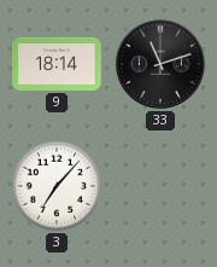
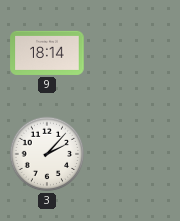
33: 11:12 -> none
3: 7:07 -> 2:07
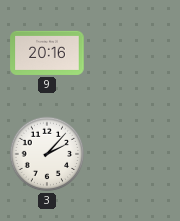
9: 18:14 -> 20:16
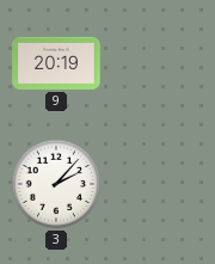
9: 20:16 -> 20:19
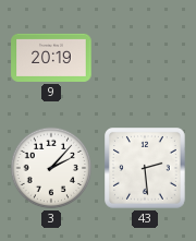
43: none -> 2:29
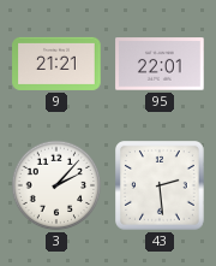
9: 20:19 -> 21:21
95: none -> 22:01
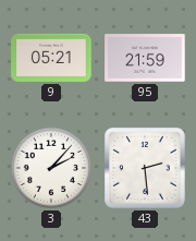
9: 21:21 -> 05:21
95: 22:01 -> 21:59
